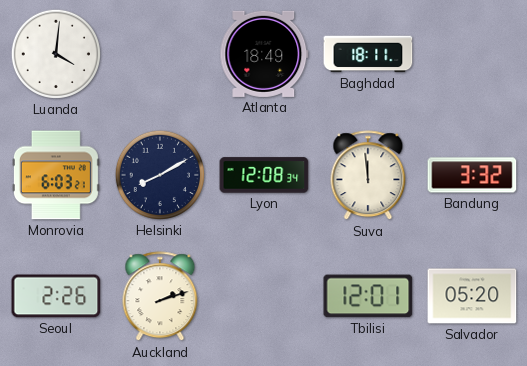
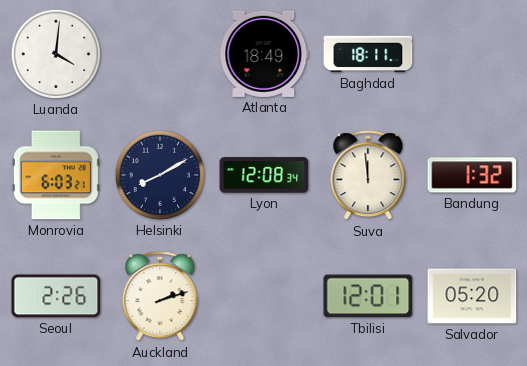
Bandung: 3:32 -> 1:32
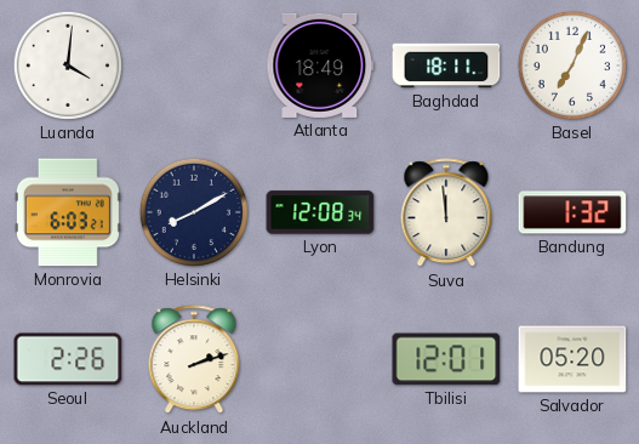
Basel: none -> 7:04
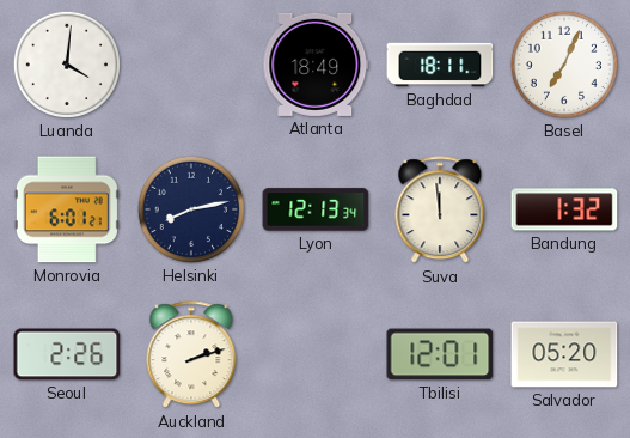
Monrovia: 6:03 -> 6:01
Helsinki: 8:10 -> 8:13
Lyon: 12:08 -> 12:13
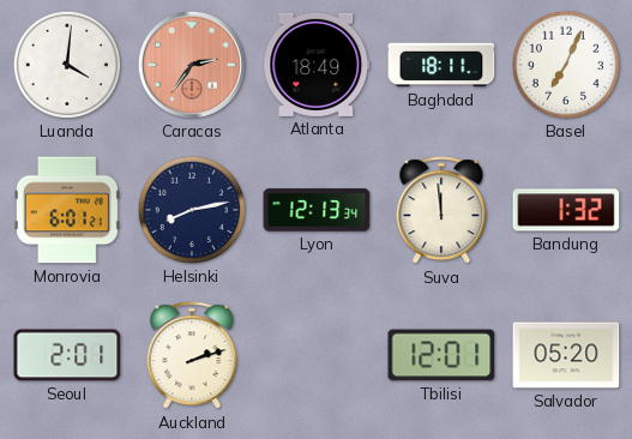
Caracas: none -> 2:36
Seoul: 2:26 -> 2:01
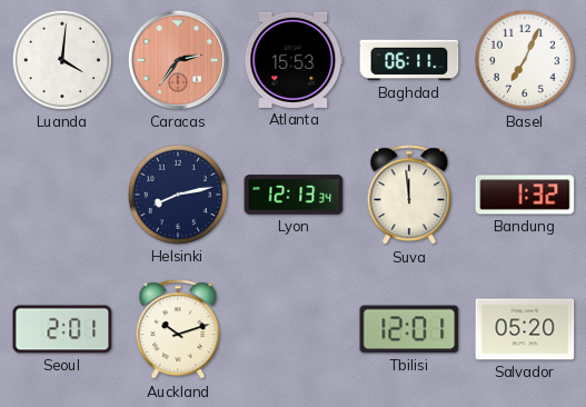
Atlanta: 18:49 -> 15:53
Baghdad: 18:11 -> 06:11
Monrovia: 6:01 -> none
Auckland: 2:12 -> 10:12
